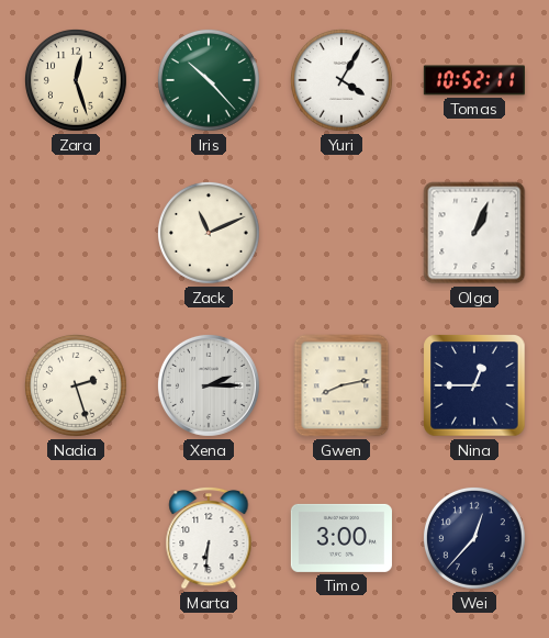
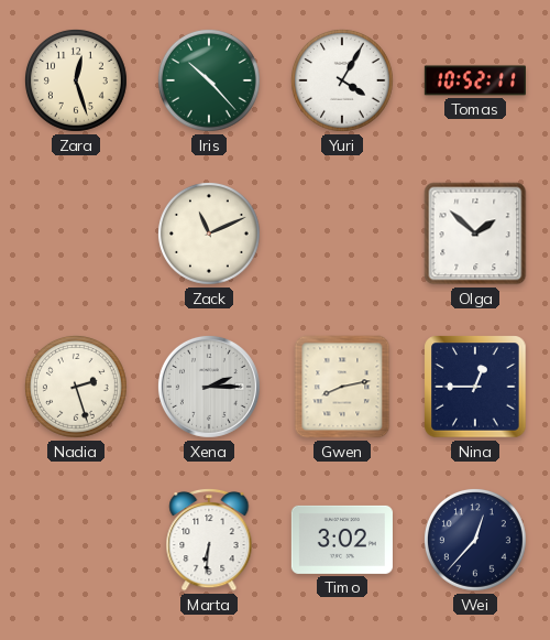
Olga: 1:04 -> 1:52
Timo: 3:00 -> 3:02
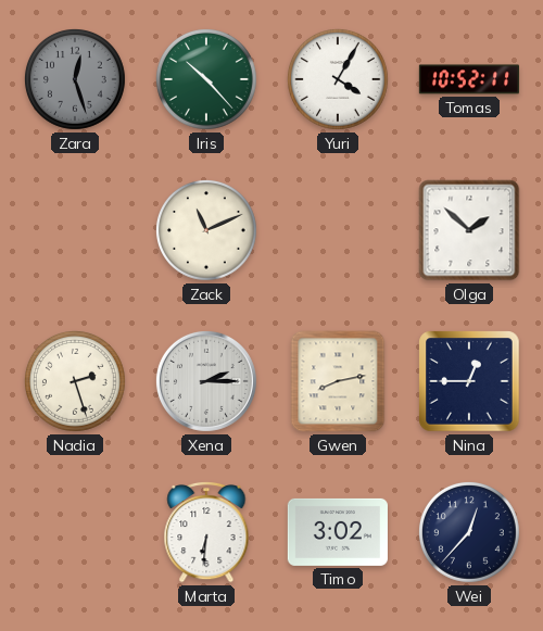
Zara dial: cream -> grey
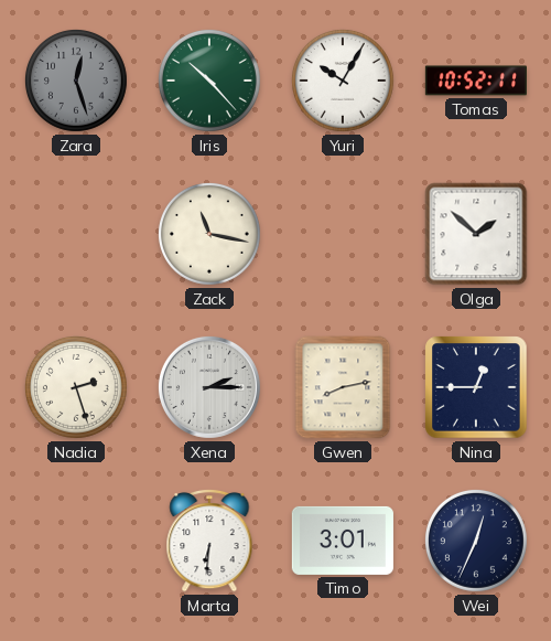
Yuri: 4:05 -> 10:05
Zack: 11:11 -> 11:17
Timo: 3:02 -> 3:01
Wei: 12:37 -> 12:34
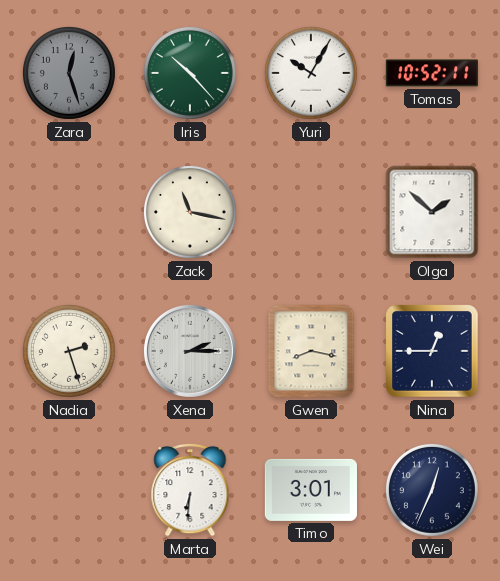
Gwen: 8:13 -> 8:17
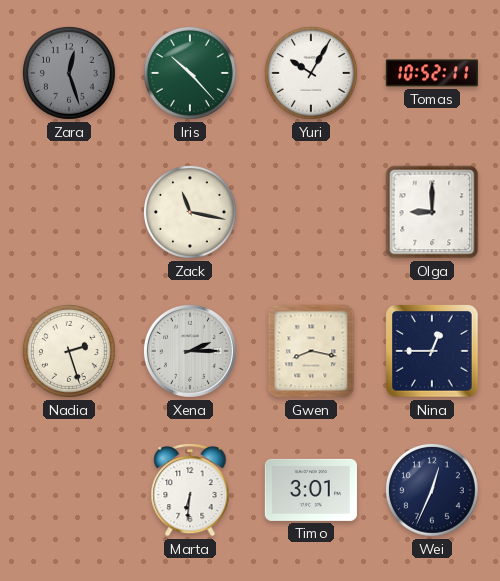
Olga: 1:52 -> 9:00
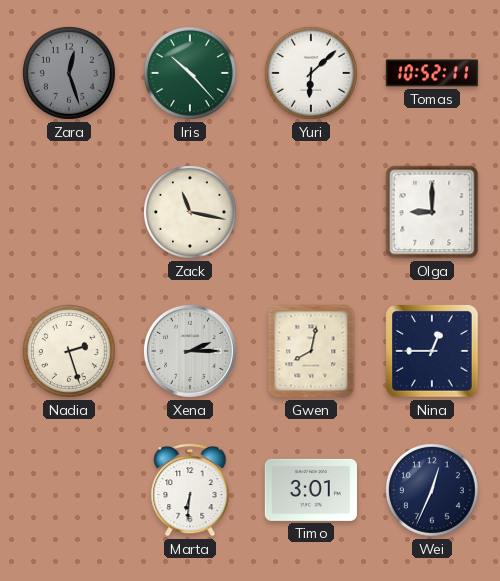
Yuri: 10:05 -> 6:08
Gwen: 8:17 -> 8:02
